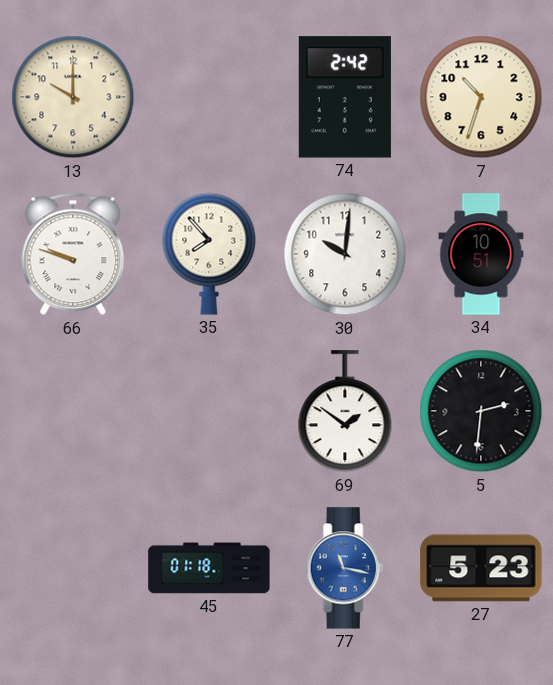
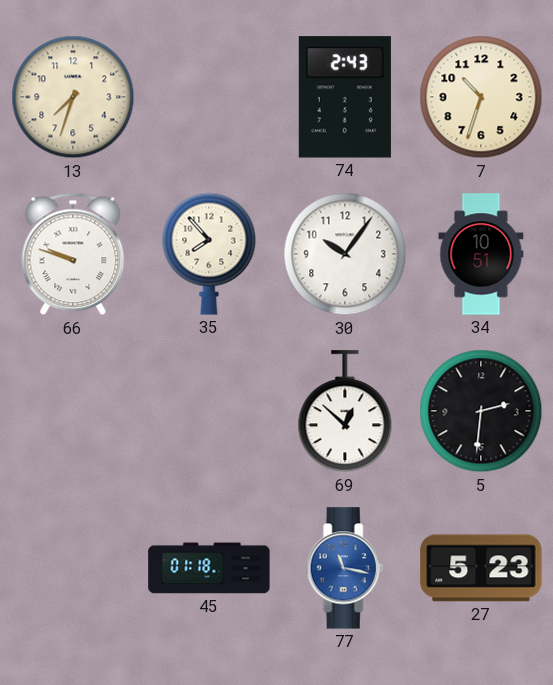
13: 10:00 -> 7:33
74: 2:42 -> 2:43
30: 10:01 -> 10:06
69: 1:51 -> 12:52
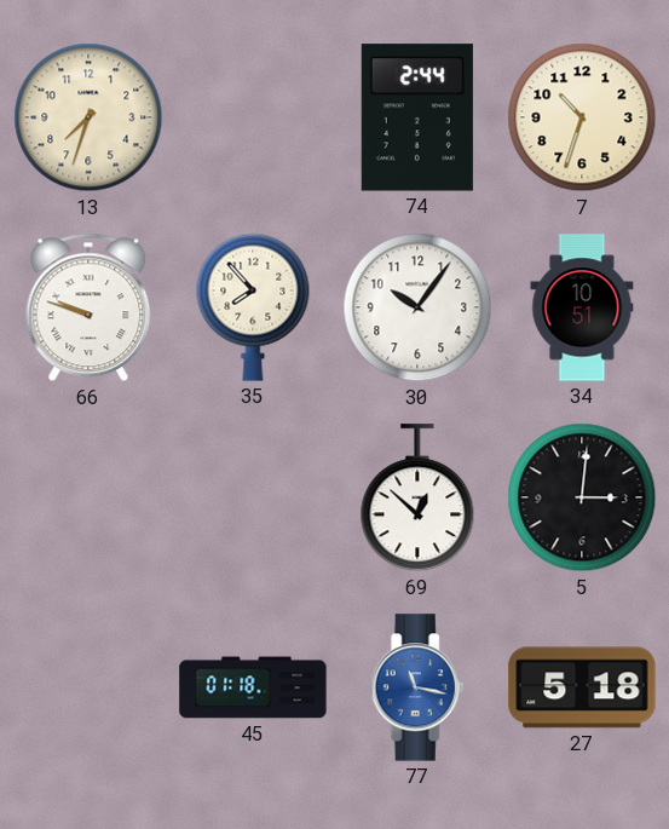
74: 2:43 -> 2:44
5: 2:31 -> 3:01
27: 5:23 -> 5:18
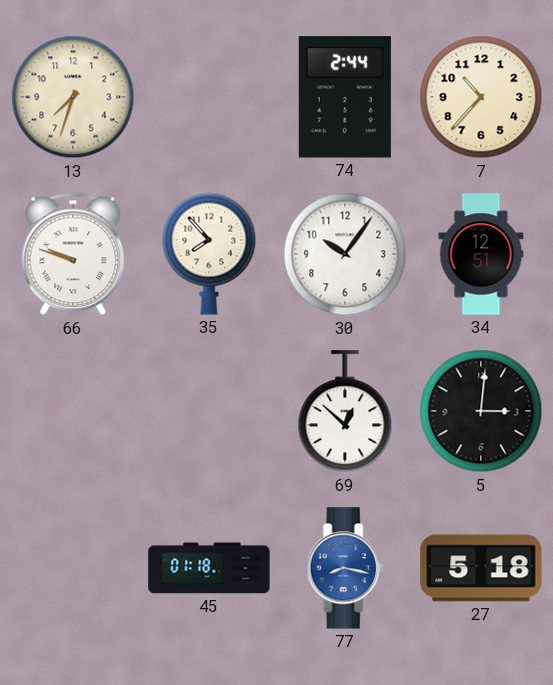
7: 10:33 -> 10:37
34: 10:51 -> 12:51
77: 11:17 -> 8:17
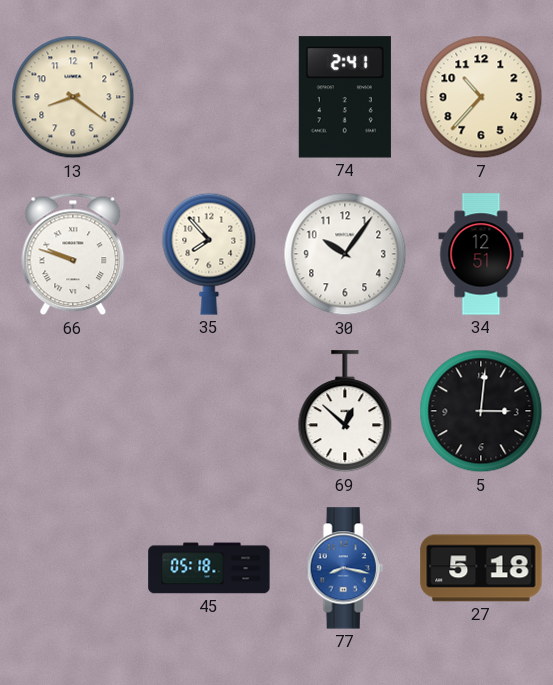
13: 7:33 -> 8:21
74: 2:44 -> 2:41
45: 01:18 -> 05:18
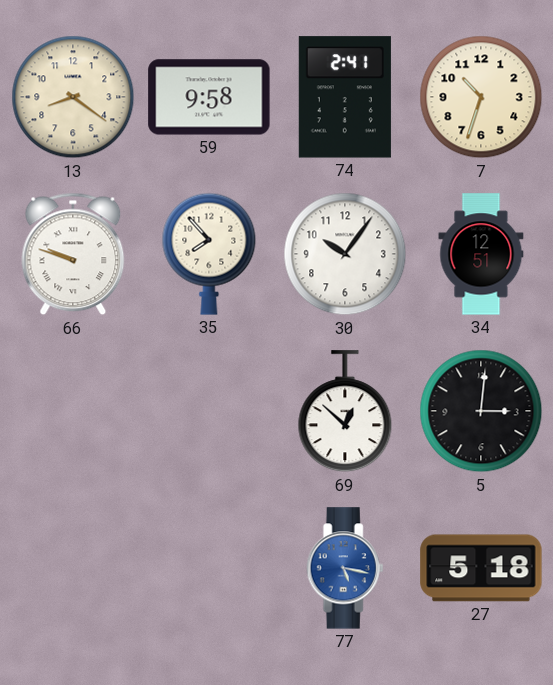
59: none -> 9:58
7: 10:37 -> 10:33
45: 05:18 -> none
77: 8:17 -> 5:17
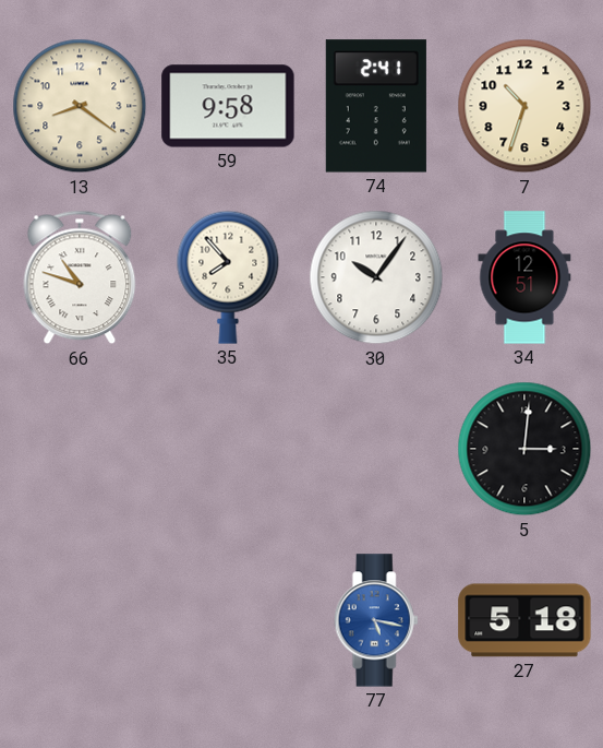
66: 9:48 -> 10:48
69: 12:52 -> none
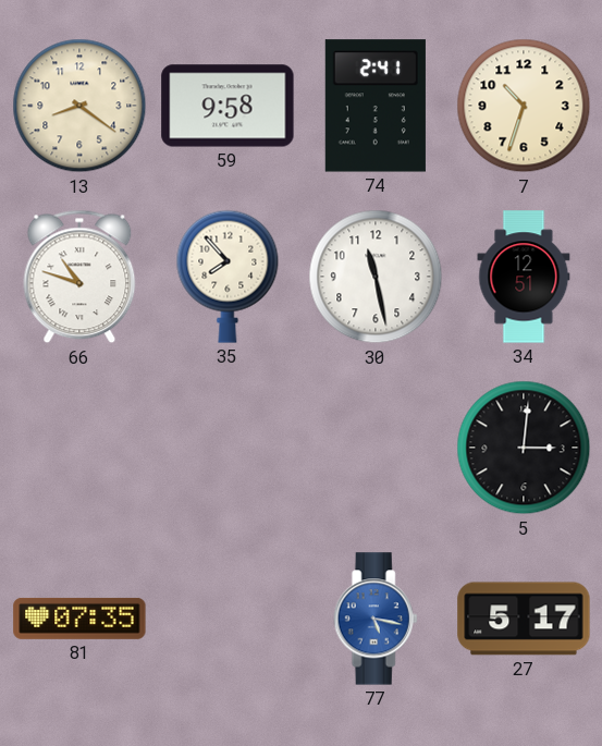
30: 10:06 -> 11:28
81: none -> 07:35
27: 5:18 -> 5:17
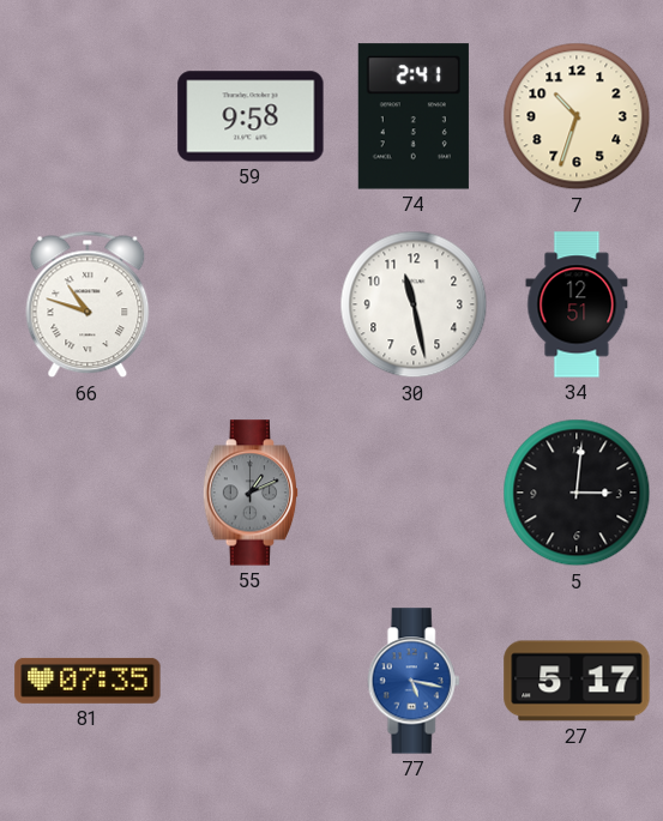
13: 8:21 -> none
35: 7:53 -> none
55: none -> 1:11
